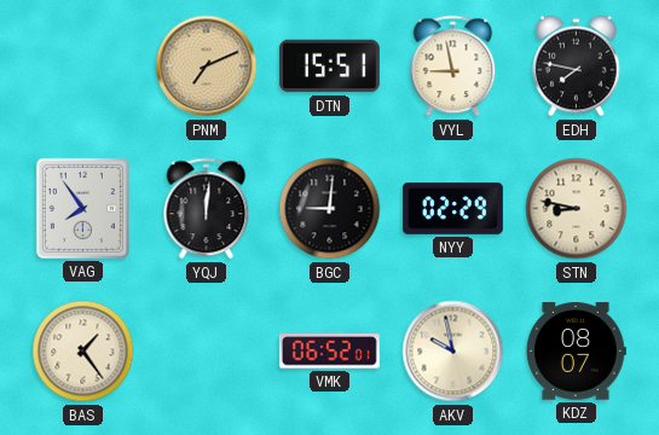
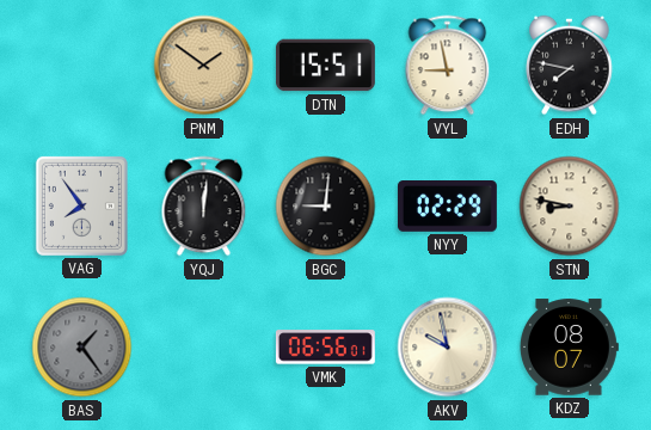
PNM: 7:11 -> 1:51
BAS dial: cream -> grey
VMK: 06:52 -> 06:56
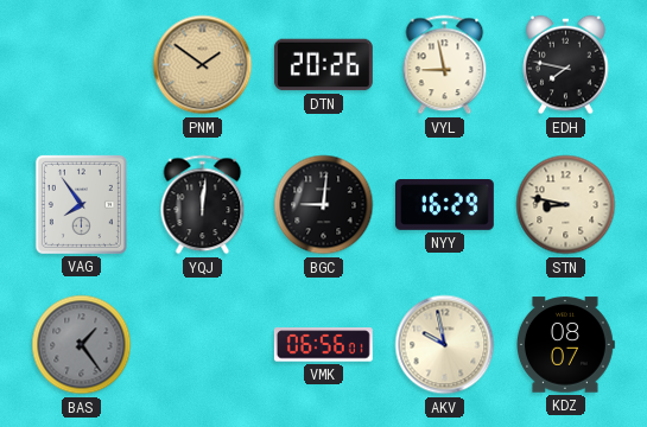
DTN: 15:51 -> 20:26
NYY: 02:29 -> 16:29
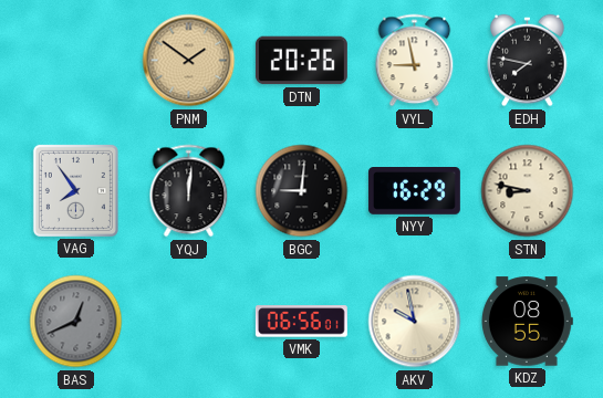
BAS: 1:24 -> 12:41
KDZ: 08:07 -> 08:55
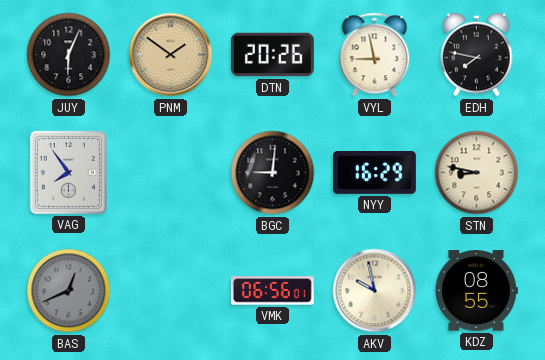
JUY: none -> 6:04
YQJ: 12:01 -> none
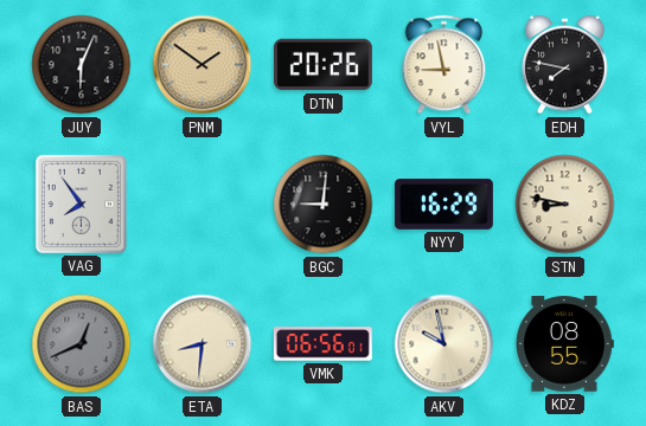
ETA: none -> 8:31
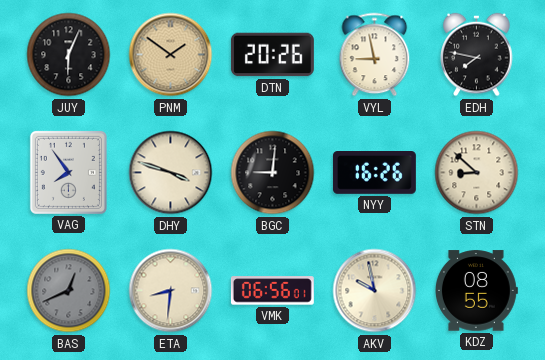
DHY: none -> 3:48
NYY: 16:29 -> 16:26
STN: 8:47 -> 8:52
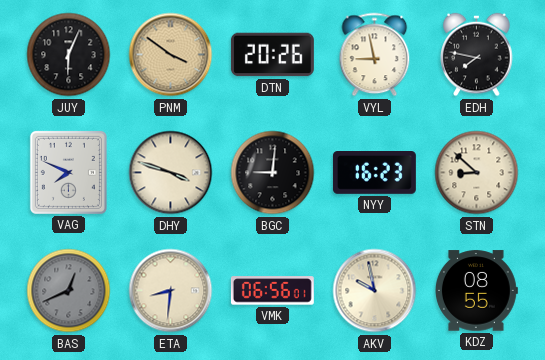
PNM: 1:51 -> 3:51
VAG: 7:54 -> 7:49
NYY: 16:26 -> 16:23
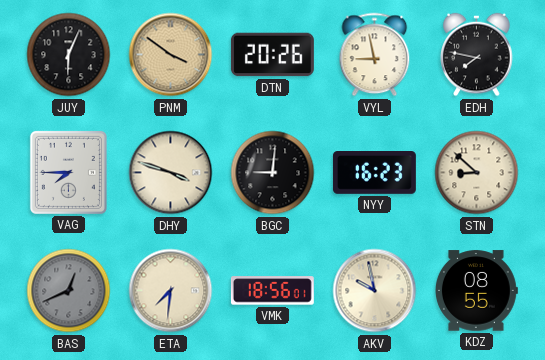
VAG: 7:49 -> 7:45
ETA: 8:31 -> 7:31
VMK: 06:56 -> 18:56
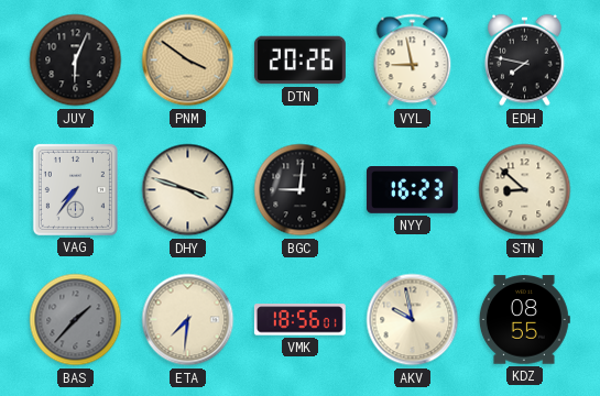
VAG: 7:45 -> 7:36
BAS: 12:41 -> 1:37
